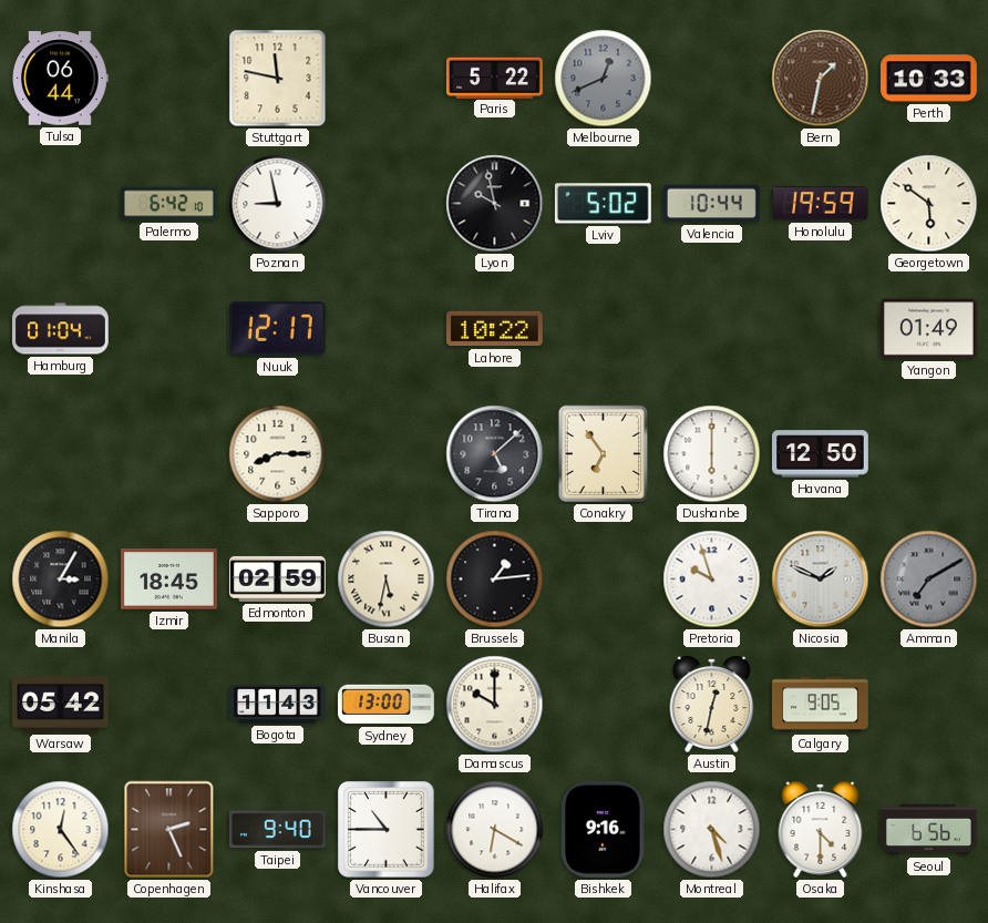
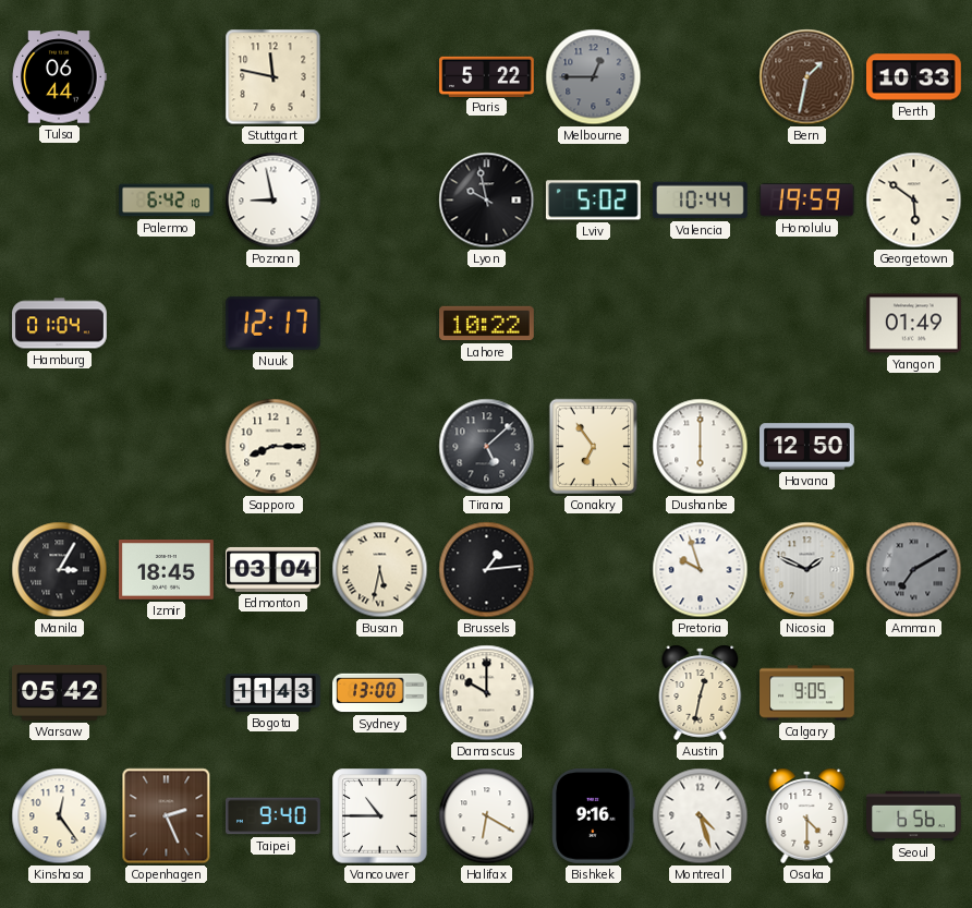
Melbourne: 12:41 -> 12:45
Edmonton: 02:59 -> 03:04
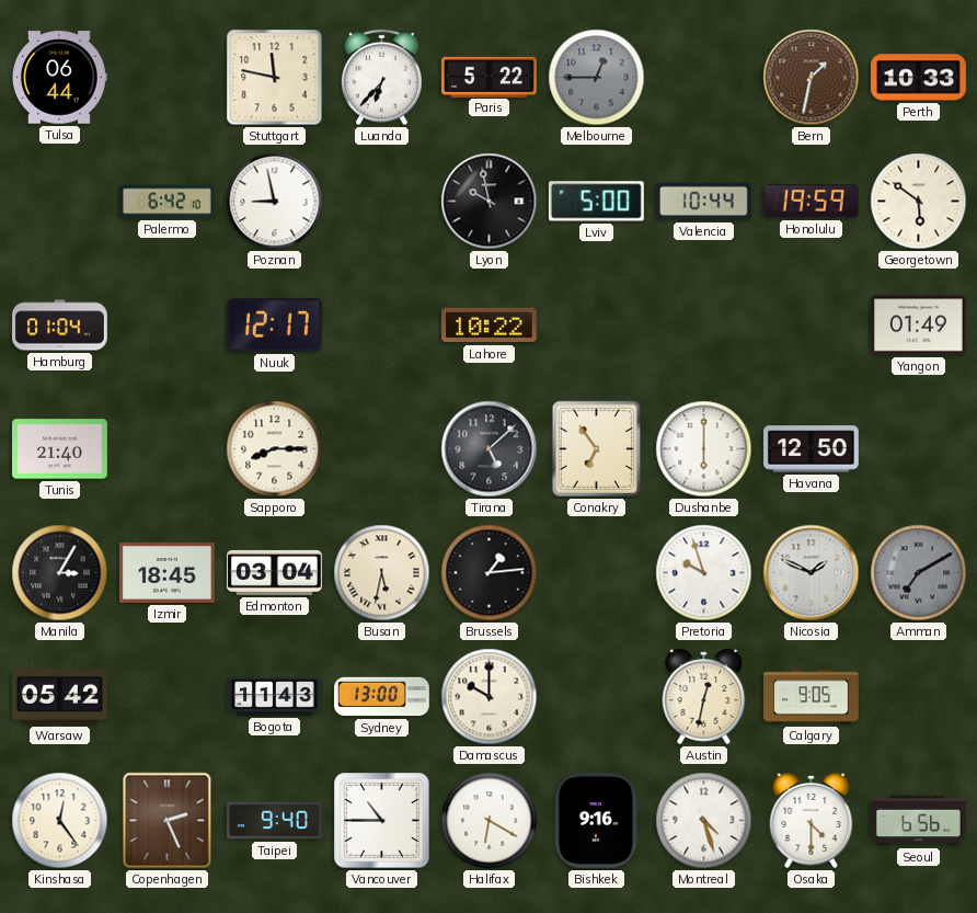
Luanda: none -> 6:37
Lviv: 5:02 -> 5:00
Tunis: none -> 21:40
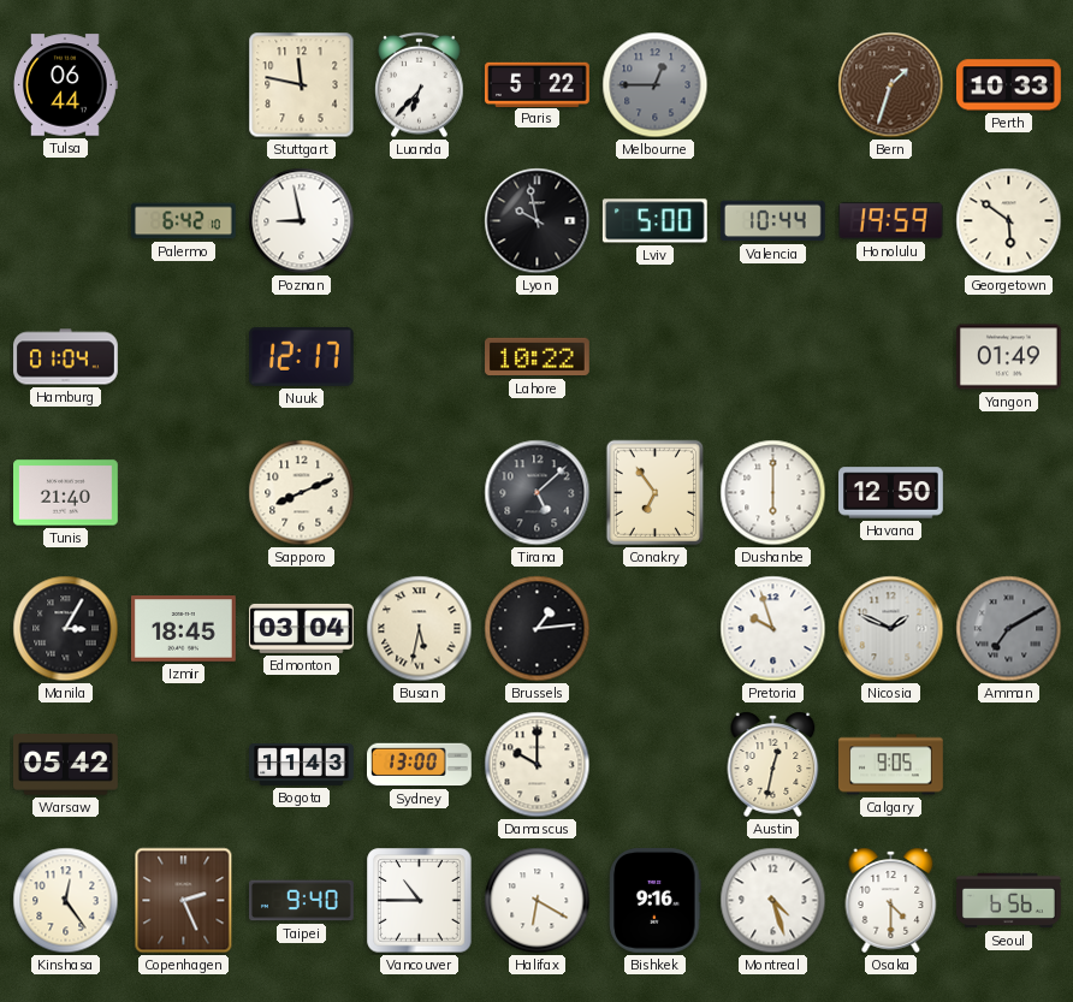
Bern: 1:32 -> 1:33
Sapporo: 8:15 -> 8:11
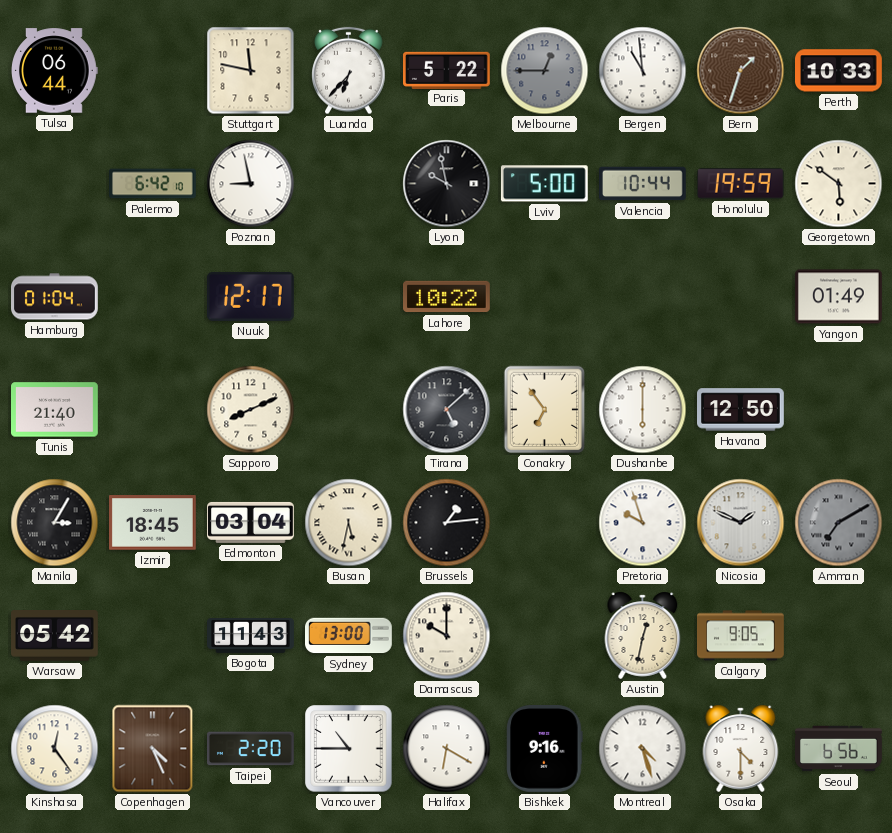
Bergen: none -> 10:59
Copenhagen: 2:26 -> 4:26
Taipei: 9:40 -> 2:20
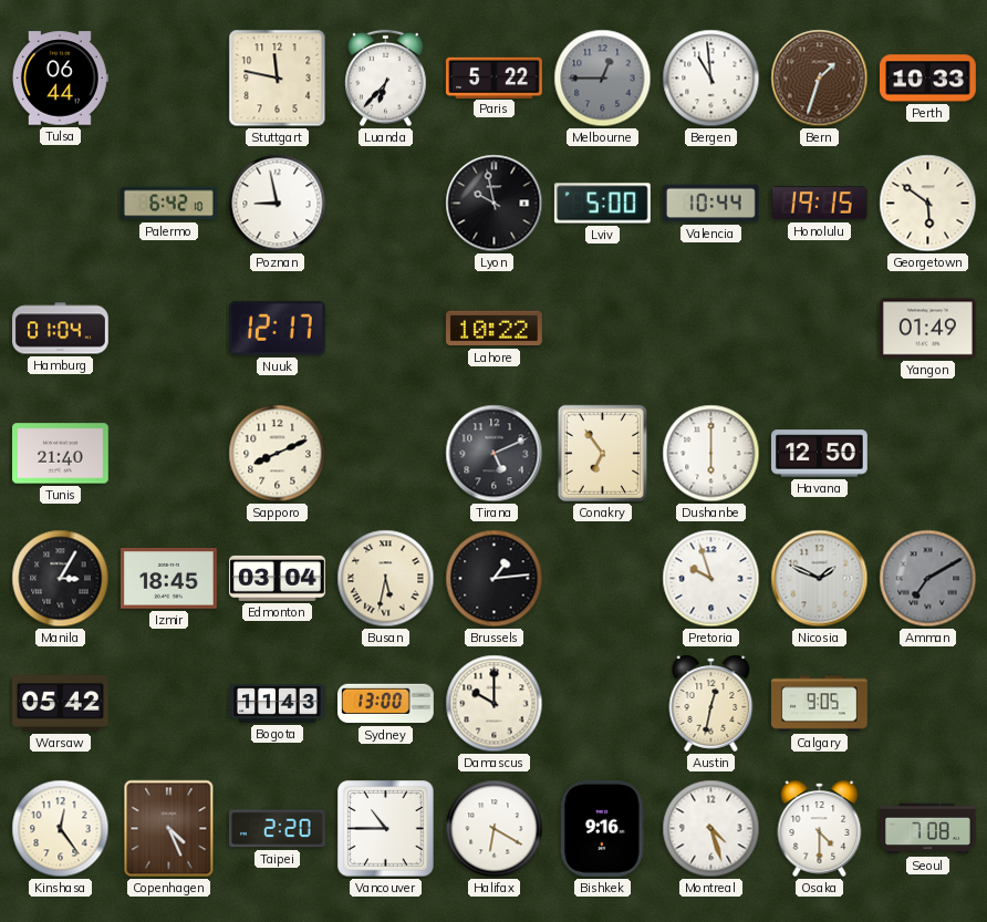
Honolulu: 19:59 -> 19:15
Tirana: 5:08 -> 5:11
Seoul: 6:56 -> 7:08
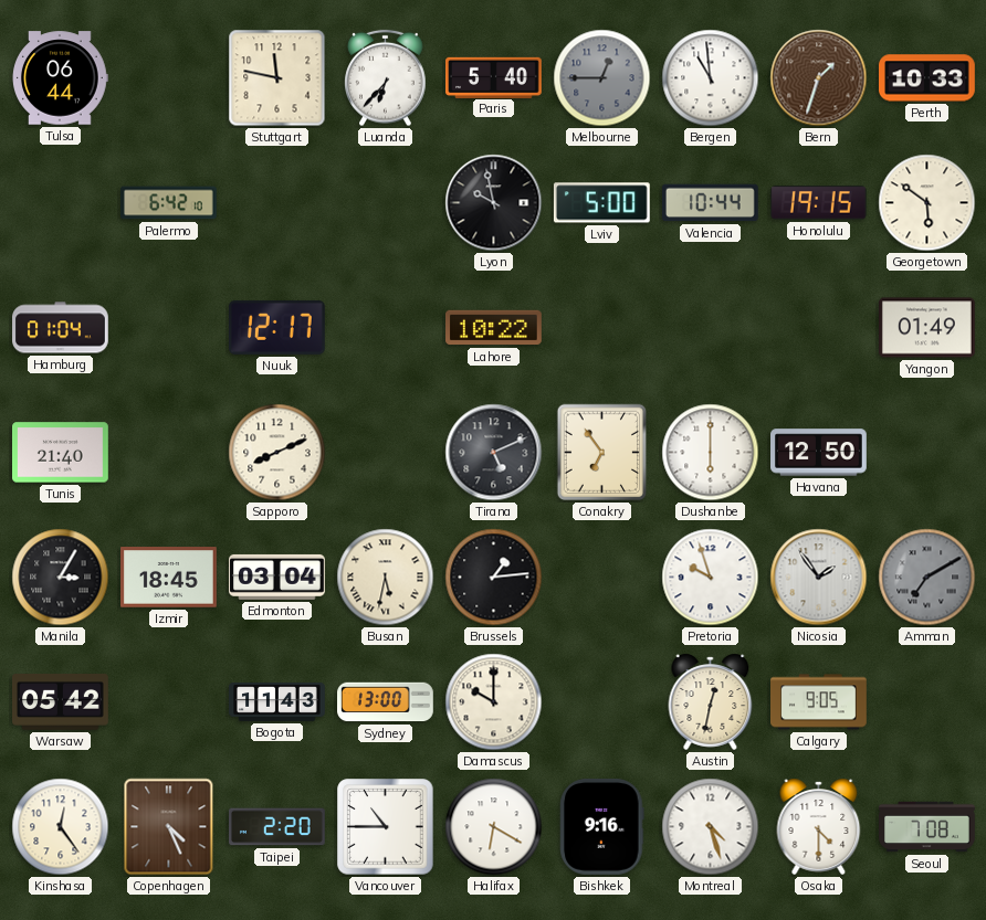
Paris: 5:22 -> 5:40
Poznan: 8:58 -> none
Nicosia: 1:49 -> 1:54
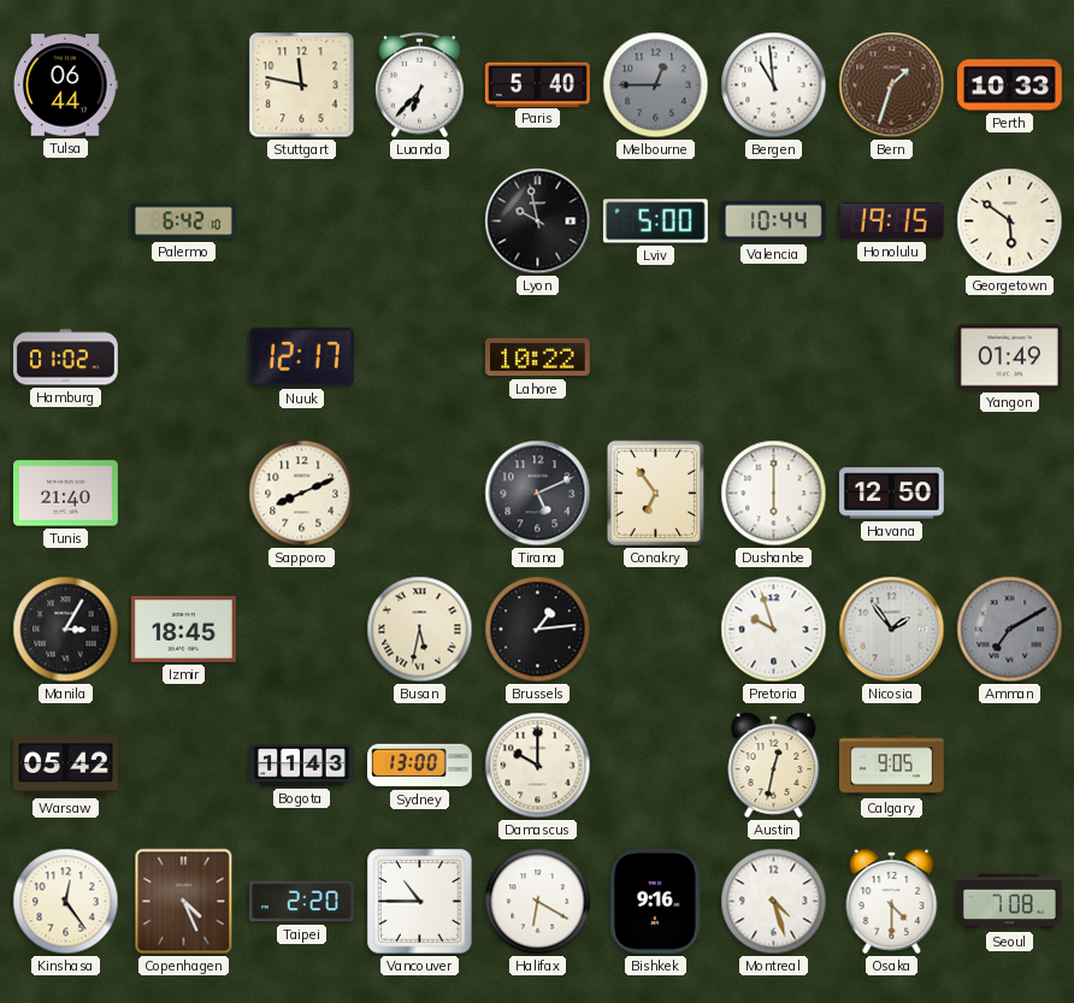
Hamburg: 01:04 -> 01:02
Edmonton: 03:04 -> none
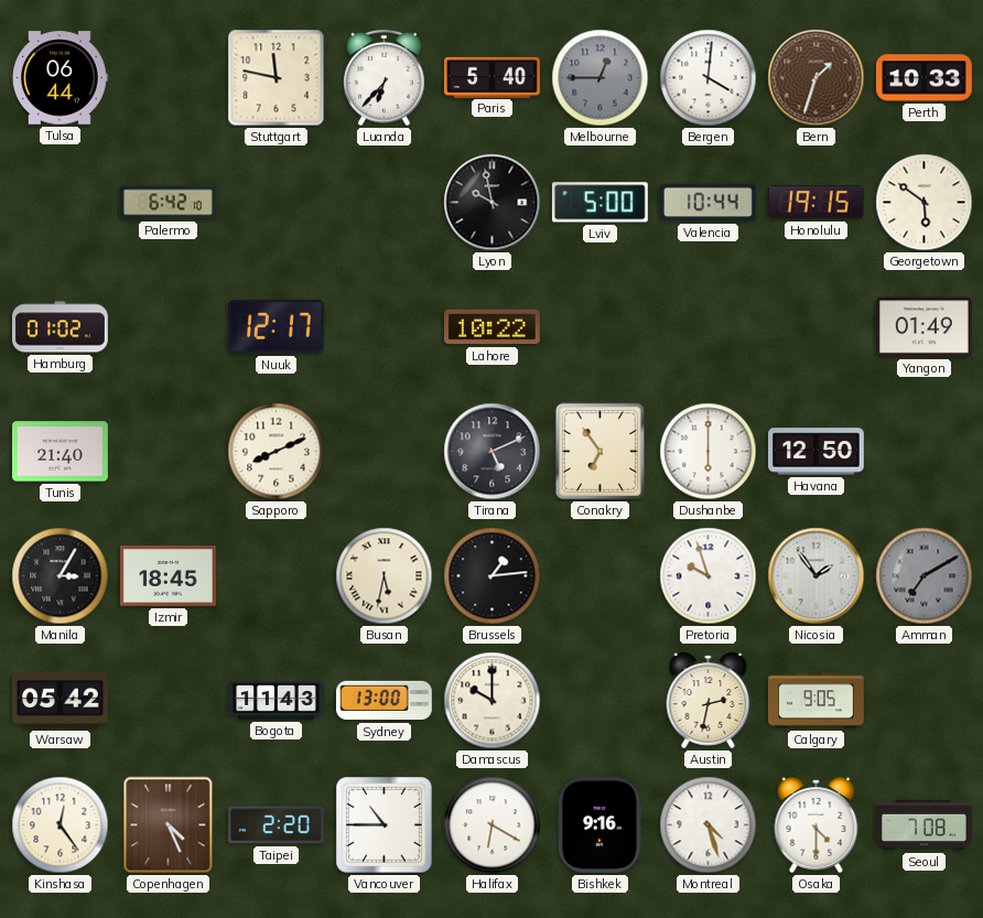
Bergen: 10:59 -> 4:01
Austin: 12:32 -> 2:32
